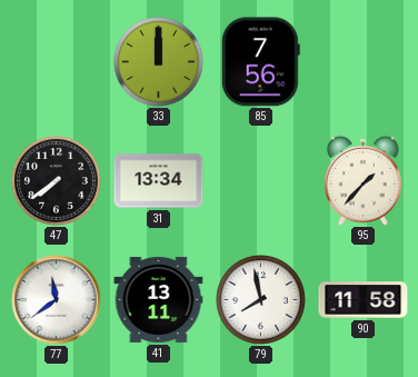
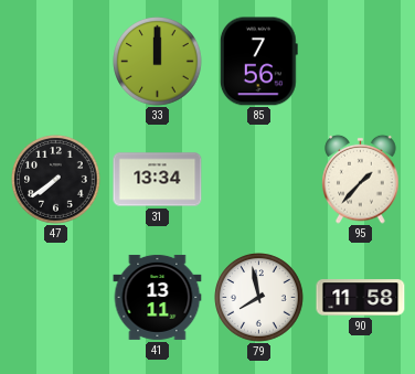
77: 11:39 -> none
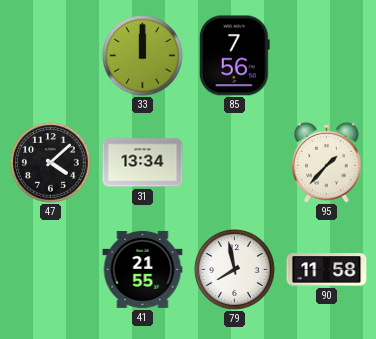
47: 7:39 -> 4:08
41: 13:11 -> 21:55
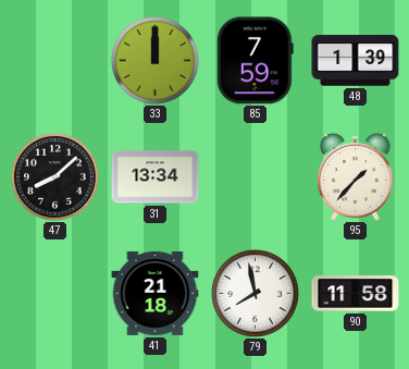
85: 7:56 -> 7:59
48: none -> 1:39
47: 4:08 -> 8:08
41: 21:55 -> 21:18
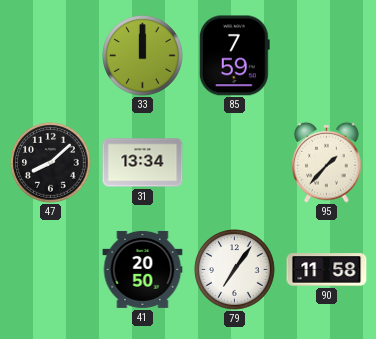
48: 1:39 -> none
41: 21:18 -> 20:50
79: 7:58 -> 7:06
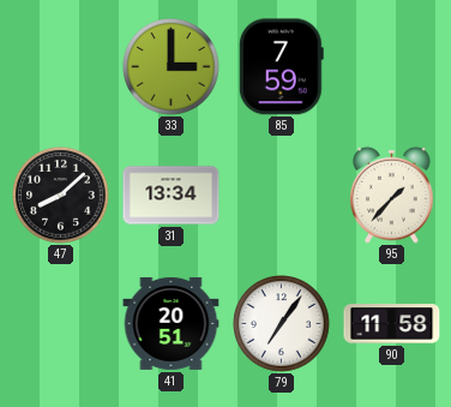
33: 12:00 -> 3:00
41: 20:50 -> 20:51
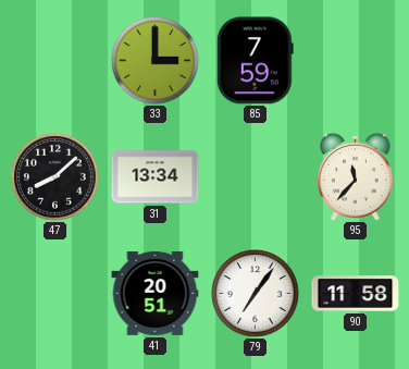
95: 1:37 -> 11:37
